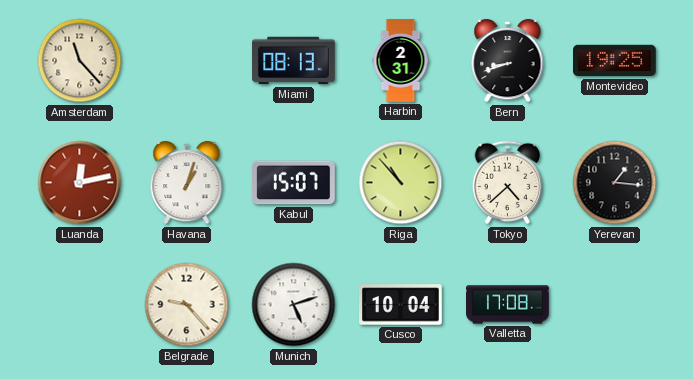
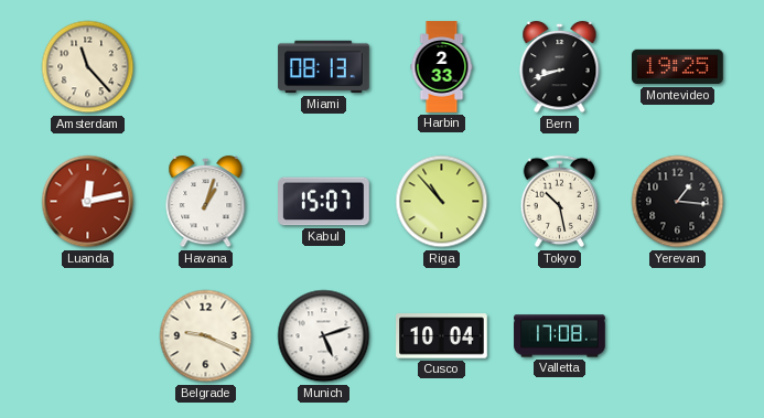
Harbin: 2:31 -> 2:33
Tokyo: 4:38 -> 10:28
Belgrade: 9:23 -> 9:19
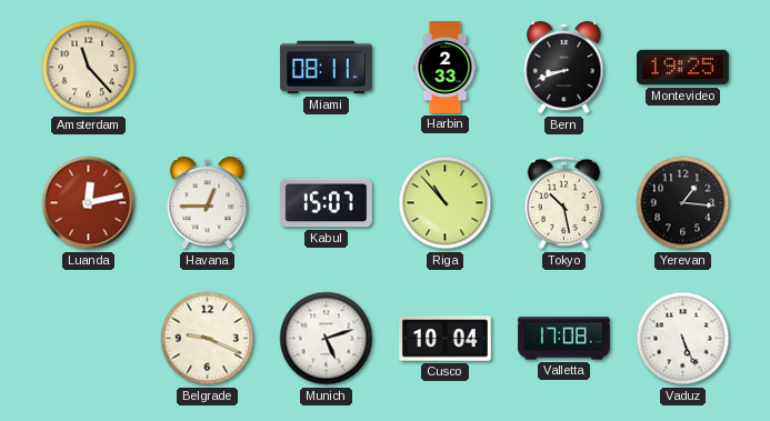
Miami: 08:13 -> 08:11
Havana: 1:03 -> 12:45
Vaduz: none -> 5:26
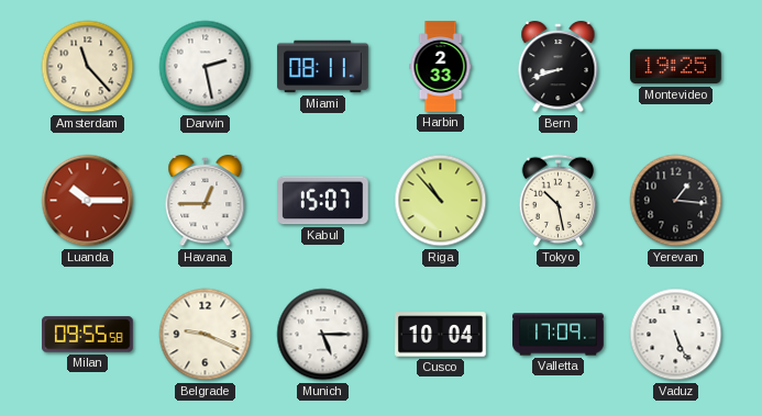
Darwin: none -> 2:28
Luanda: 12:13 -> 10:15
Milan: none -> 09:55
Munich: 5:12 -> 5:15
Valletta: 17:08 -> 17:09
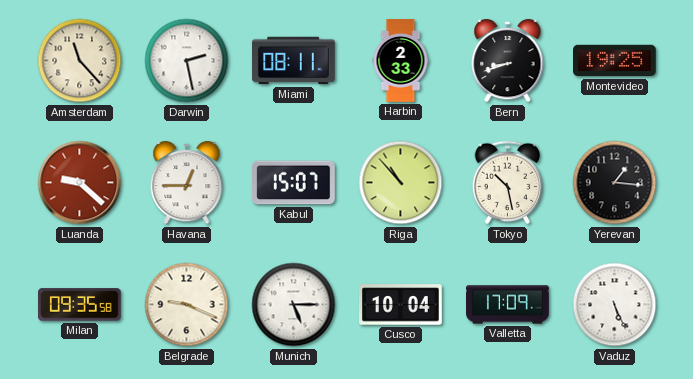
Luanda: 10:15 -> 9:22
Milan: 09:55 -> 09:35
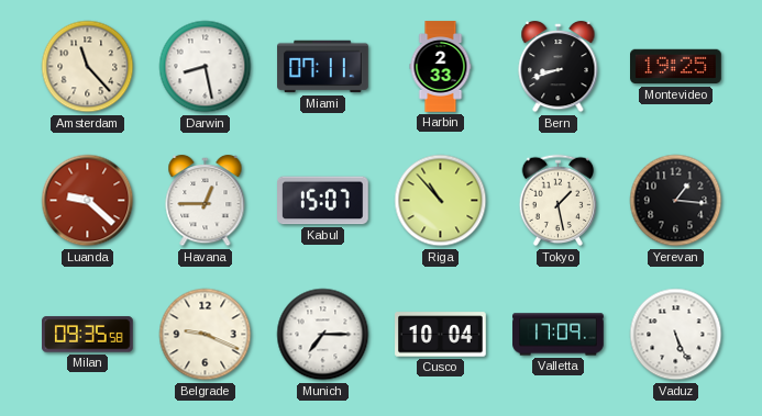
Darwin: 2:28 -> 8:28
Miami: 08:11 -> 07:11
Tokyo: 10:28 -> 1:28
Munich: 5:15 -> 7:15
